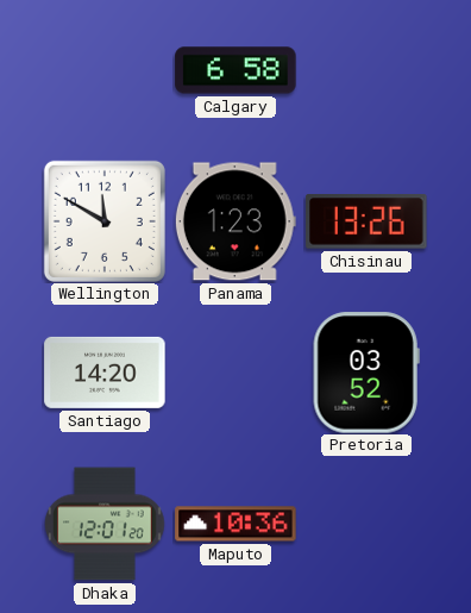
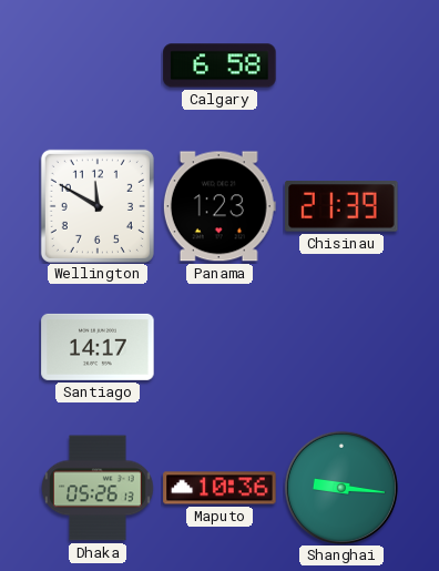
Chisinau: 13:26 -> 21:39
Santiago: 14:20 -> 14:17
Pretoria: 03:52 -> none
Dhaka: 12:01 -> 05:26
Shanghai: none -> 9:16
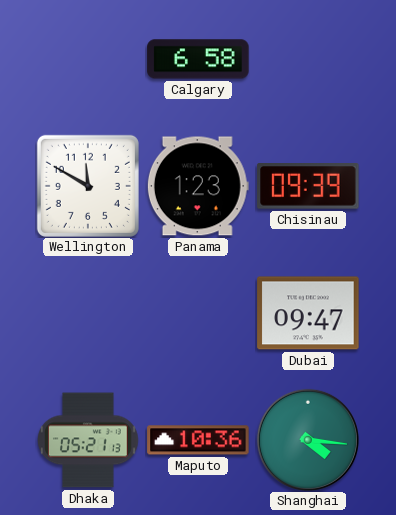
Chisinau: 21:39 -> 09:39
Santiago: 14:17 -> none
Dubai: none -> 09:47
Dhaka: 05:26 -> 05:21
Shanghai: 9:16 -> 4:16
